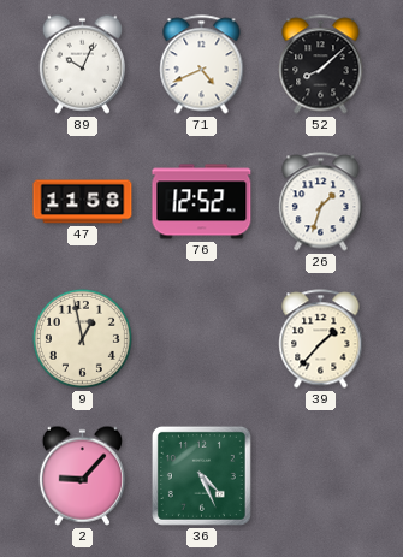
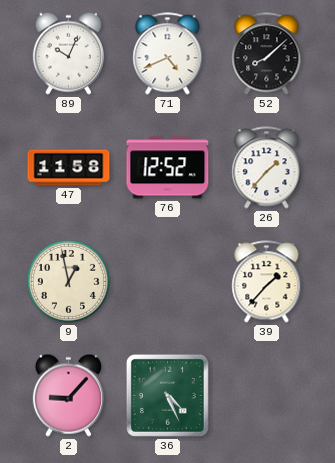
26: 1:33 -> 1:37
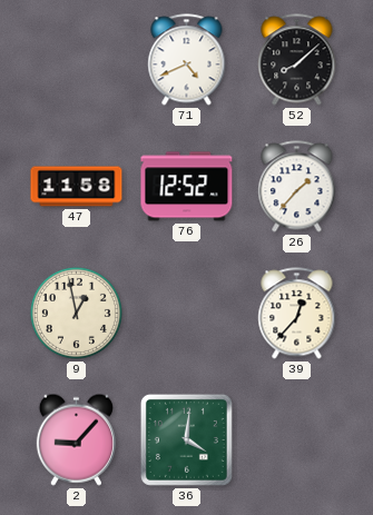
89: 10:04 -> none
39: 1:37 -> 12:37
36: 4:26 -> 4:01
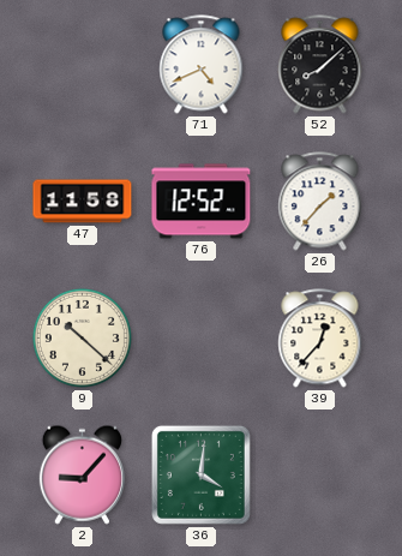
9: 12:58 -> 10:22
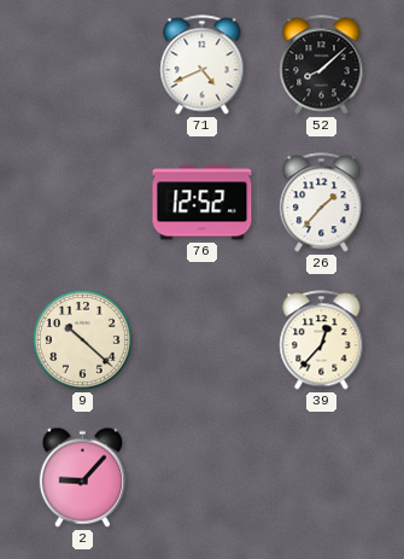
47: 11:58 -> none
36: 4:01 -> none
